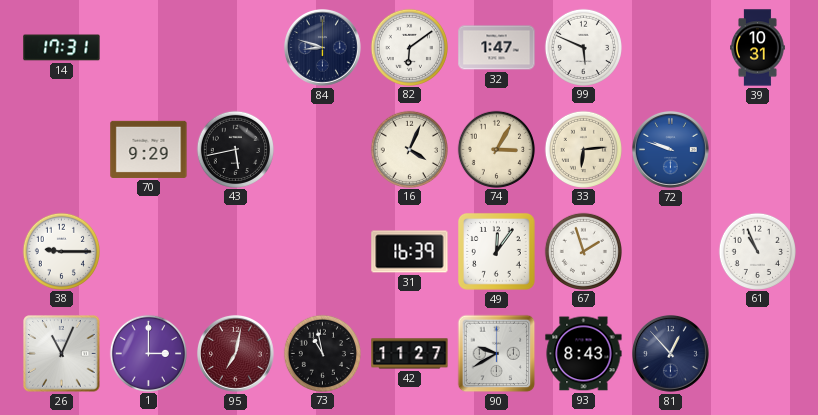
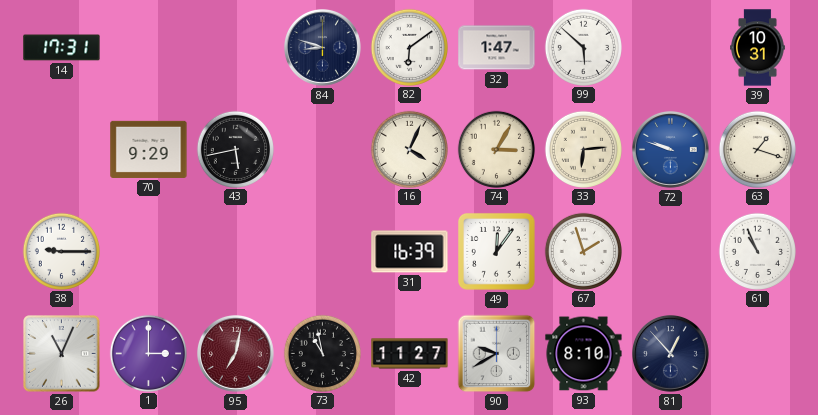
99: 5:49 -> 5:52
63: none -> 1:18
93: 8:43 -> 8:10
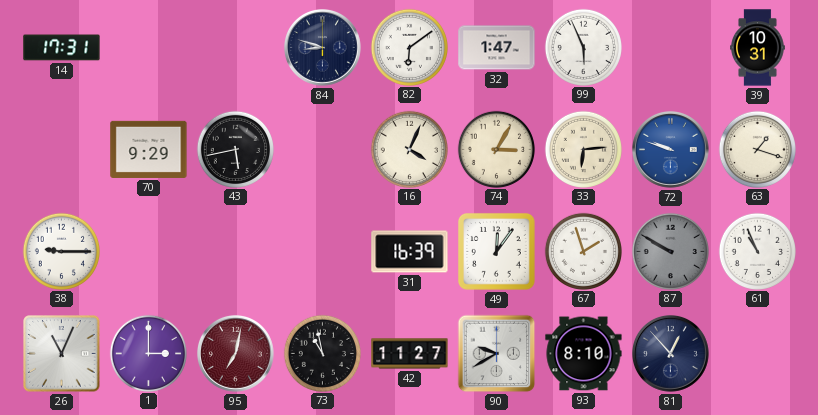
99: 5:52 -> 5:56
87: none -> 9:50
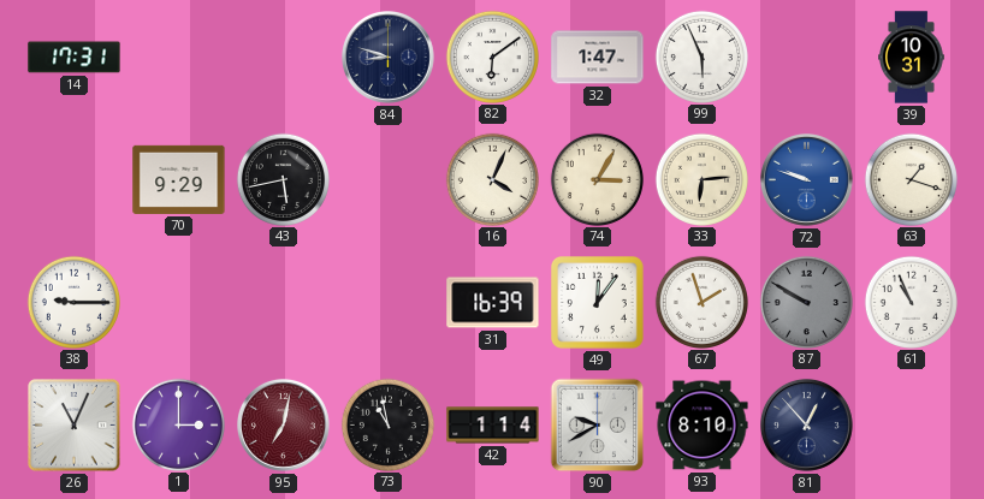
42: 11:27 -> 1:14
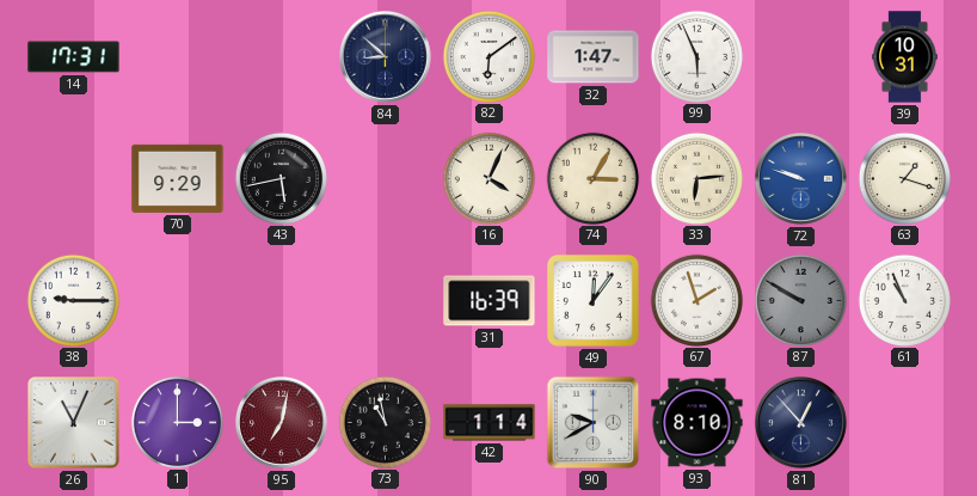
84: 8:48 -> 8:52
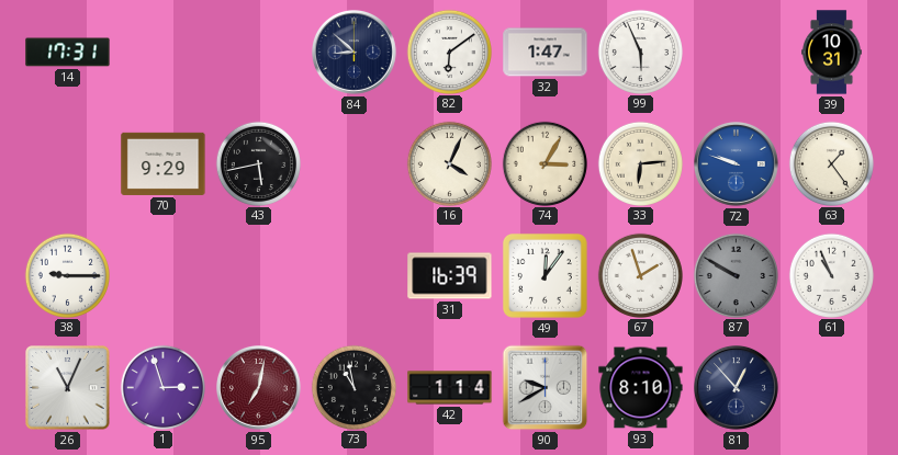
63: 1:18 -> 1:24
1: 3:00 -> 2:57
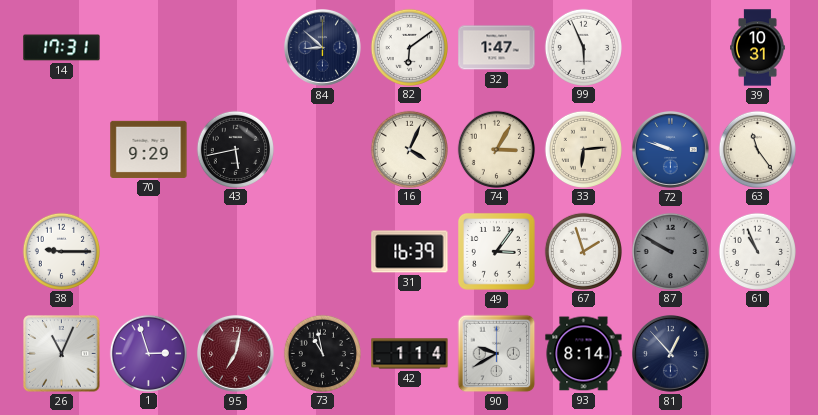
63: 1:24 -> 11:24
49: 12:06 -> 3:06
93: 8:10 -> 8:14
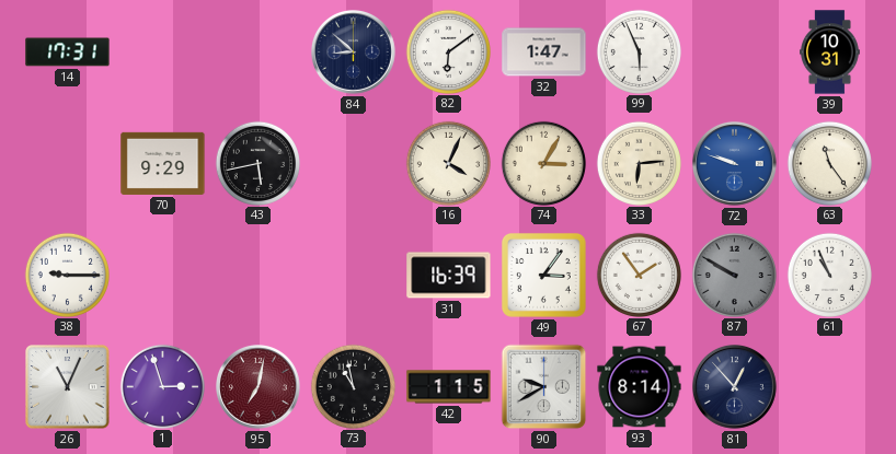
67: 1:57 -> 1:54
42: 1:14 -> 1:15
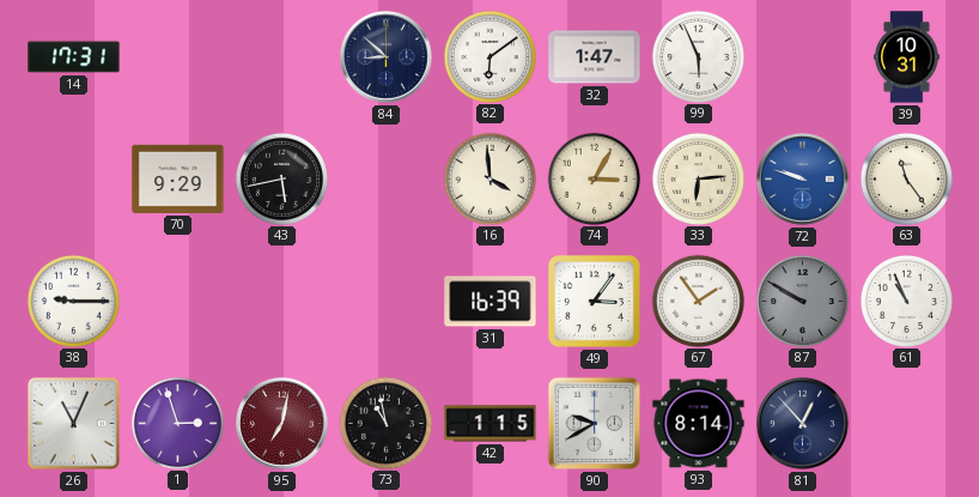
16: 4:04 -> 3:59
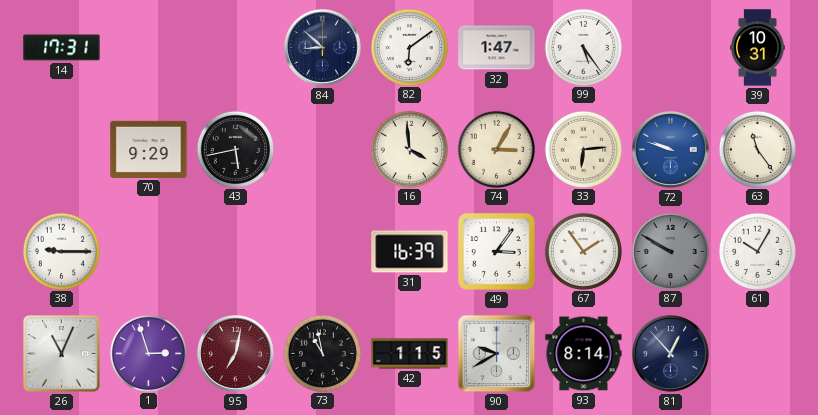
99: 5:56 -> 5:24
61: 10:56 -> 10:05
